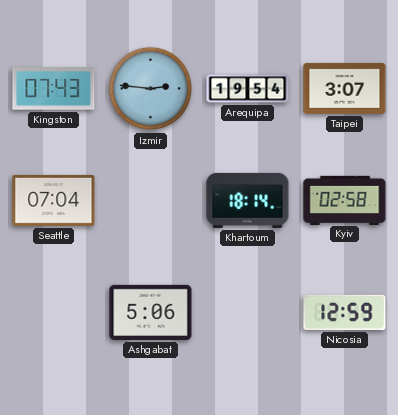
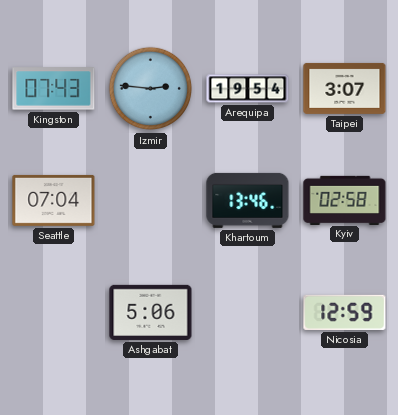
Khartoum: 18:14 -> 13:46
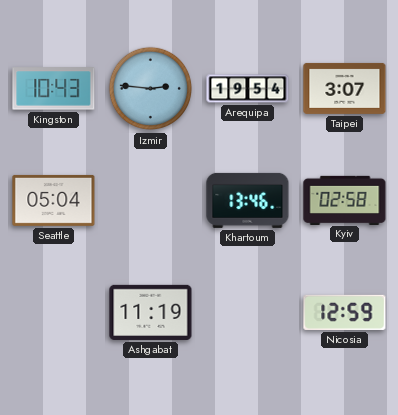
Kingston: 07:43 -> 10:43
Seattle: 07:04 -> 05:04
Ashgabat: 5:06 -> 11:19
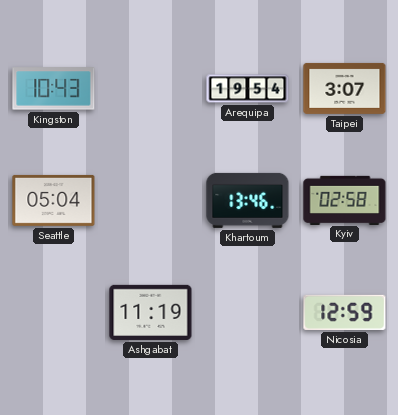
Izmir: 2:46 -> none
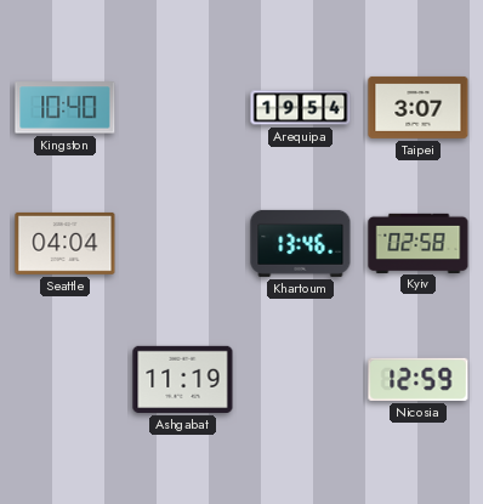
Kingston: 10:43 -> 10:40
Seattle: 05:04 -> 04:04
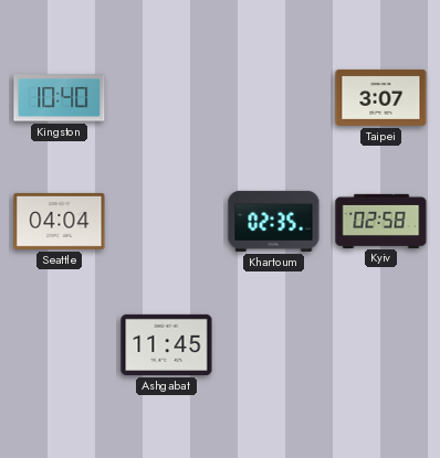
Arequipa: 19:54 -> none
Khartoum: 13:46 -> 02:35
Ashgabat: 11:19 -> 11:45
Nicosia: 12:59 -> none
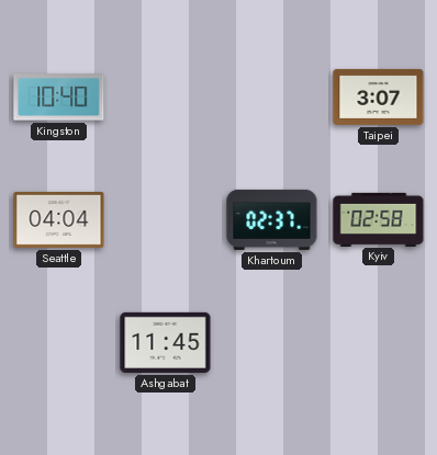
Khartoum: 02:35 -> 02:37
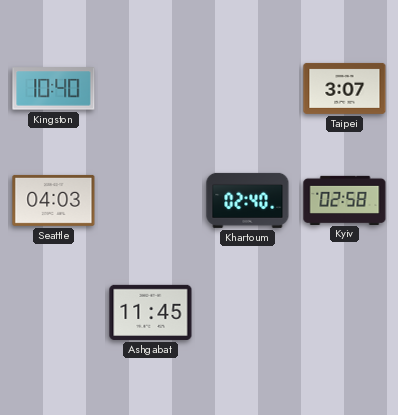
Seattle: 04:04 -> 04:03
Khartoum: 02:37 -> 02:40
